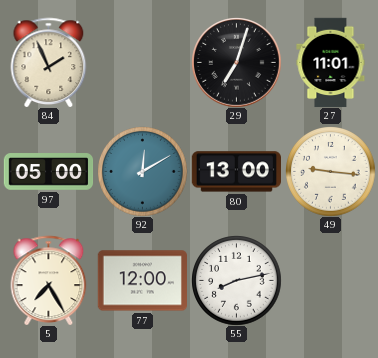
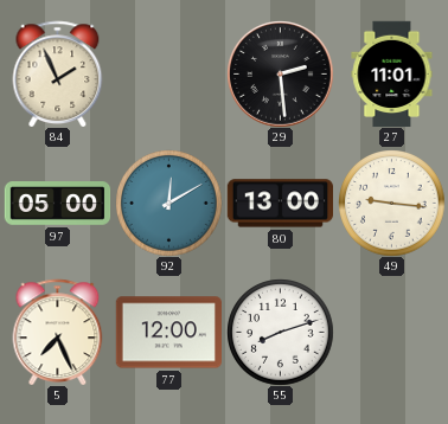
29: 7:03 -> 2:29
5: 7:25 -> 7:26
55: 8:13 -> 8:12
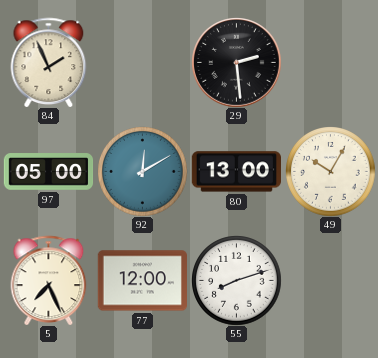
27: 11:01 -> none
49: 9:16 -> 10:05
